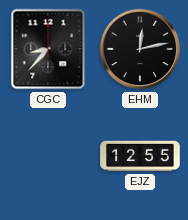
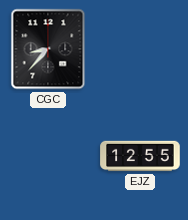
EHM: 12:13 -> none
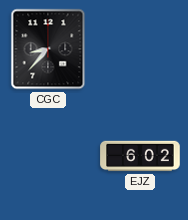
EJZ: 12:55 -> 6:02
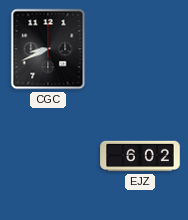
CGC: 8:37 -> 8:41
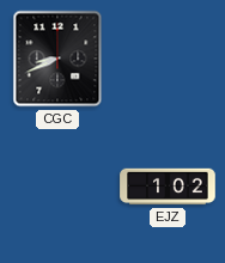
EJZ: 6:02 -> 1:02
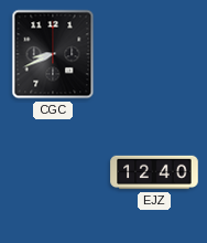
EJZ: 1:02 -> 12:40
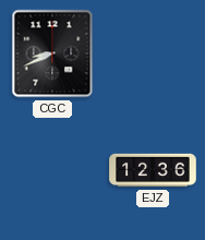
EJZ: 12:40 -> 12:36
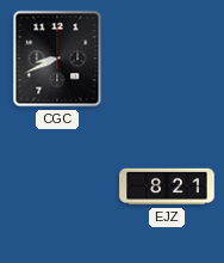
EJZ: 12:36 -> 8:21
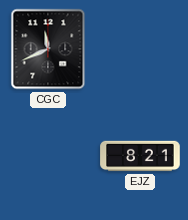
CGC: 8:41 -> 11:41
